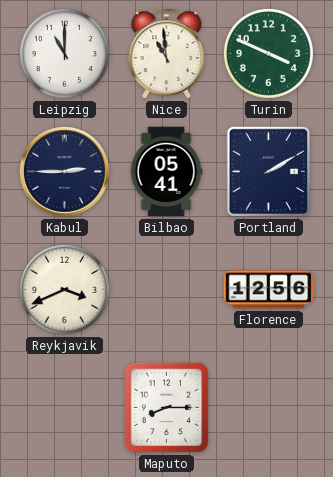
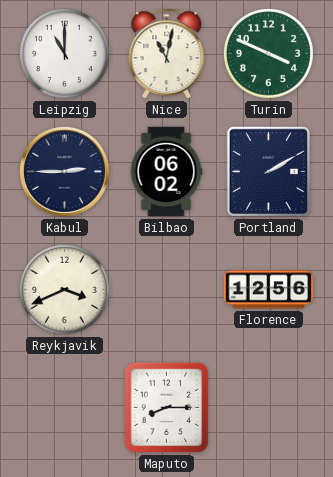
Nice: 10:59 -> 11:02
Bilbao: 05:41 -> 06:02
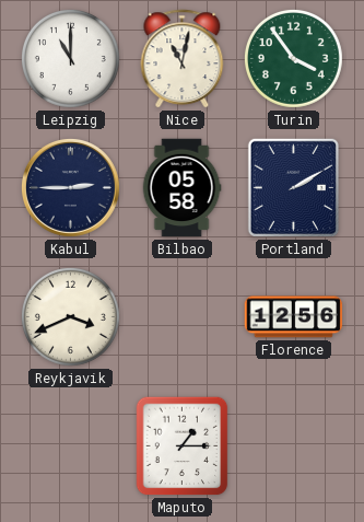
Turin: 3:49 -> 3:54
Bilbao: 06:02 -> 05:58
Maputo: 8:15 -> 1:15
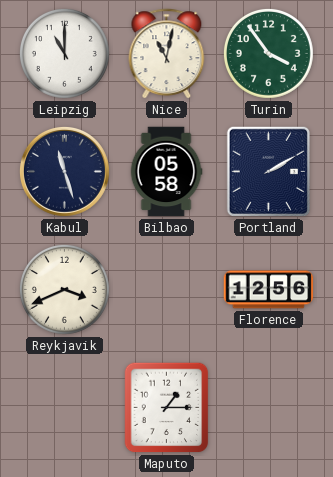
Kabul: 2:45 -> 11:27
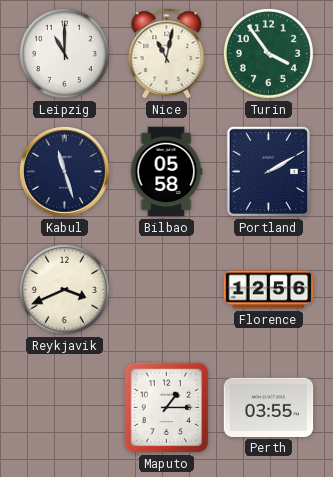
Perth: none -> 03:55
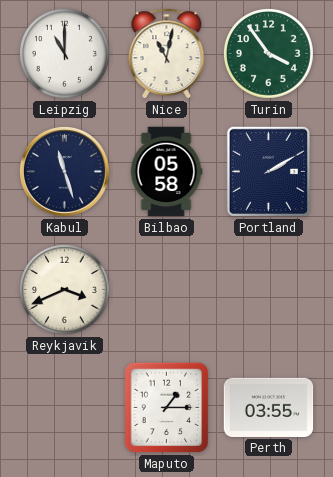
Florence: 12:56 -> none
